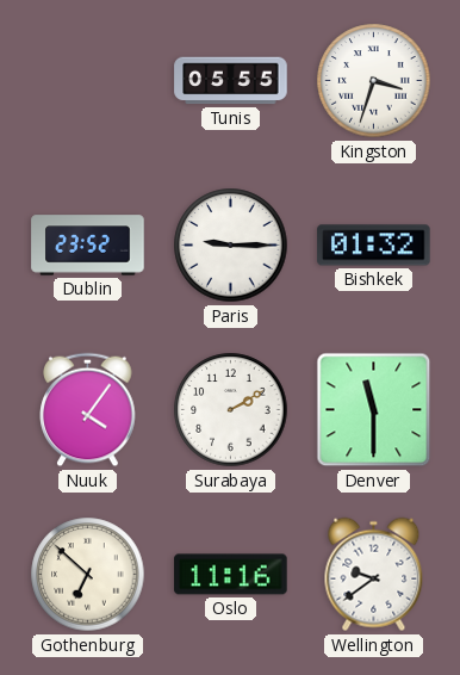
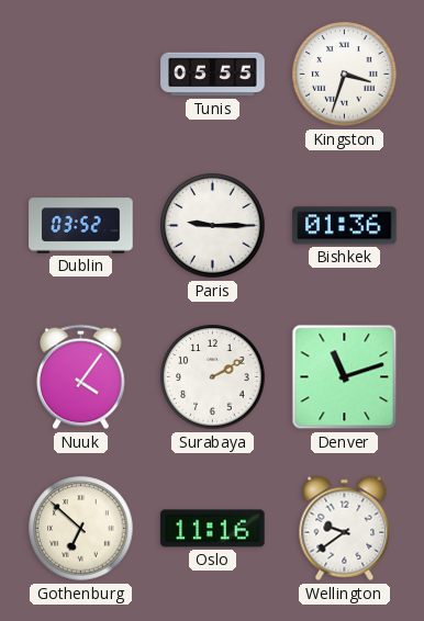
Dublin: 23:52 -> 03:52
Bishkek: 01:32 -> 01:36
Denver: 11:30 -> 11:12
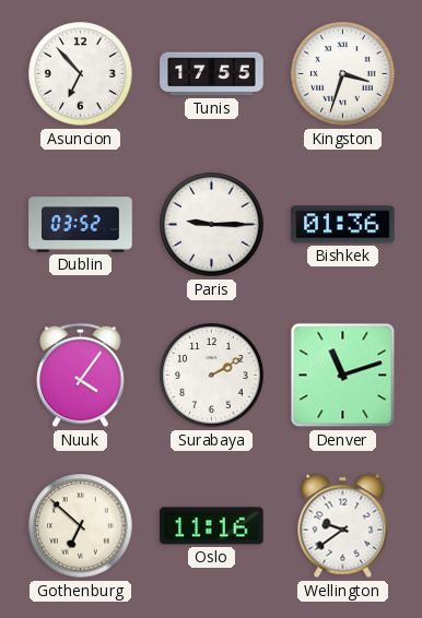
Asuncion: none -> 6:53
Tunis: 05:55 -> 17:55
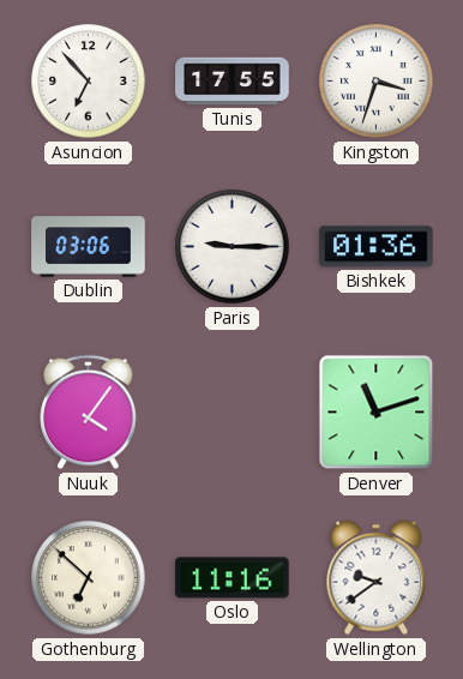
Dublin: 03:52 -> 03:06
Surabaya: 2:10 -> none
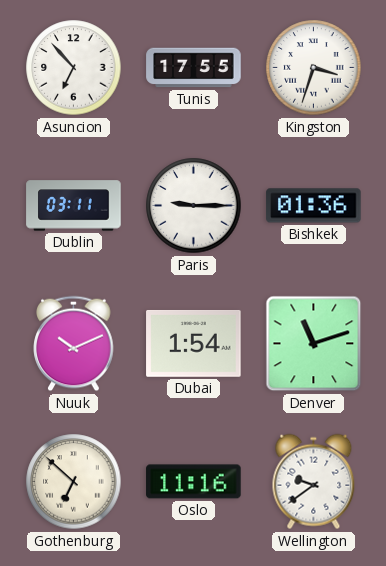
Dublin: 03:06 -> 03:11
Nuuk: 4:06 -> 10:11
Dubai: none -> 1:54
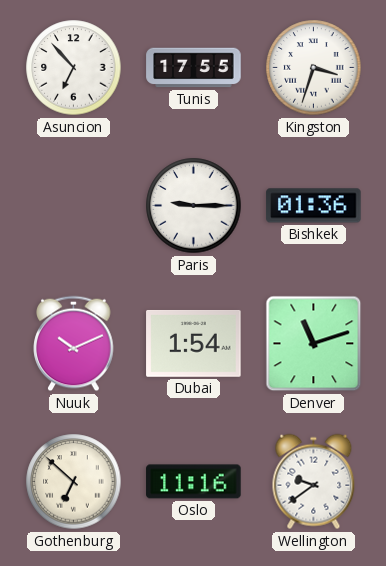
Dublin: 03:11 -> none
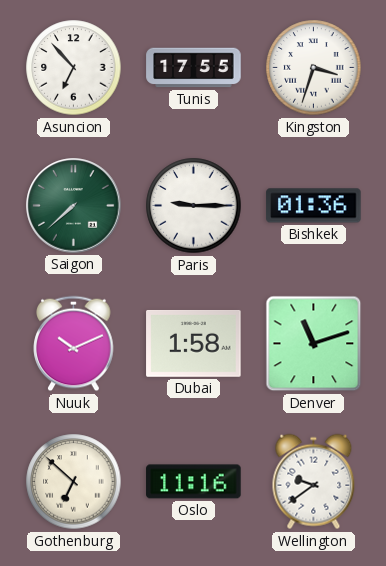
Saigon: none -> 7:38
Dubai: 1:54 -> 1:58
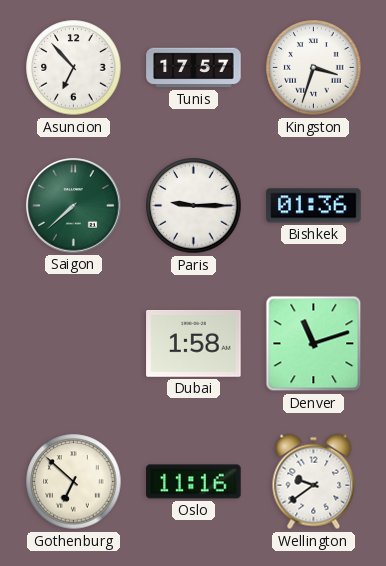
Tunis: 17:55 -> 17:57
Nuuk: 10:11 -> none
